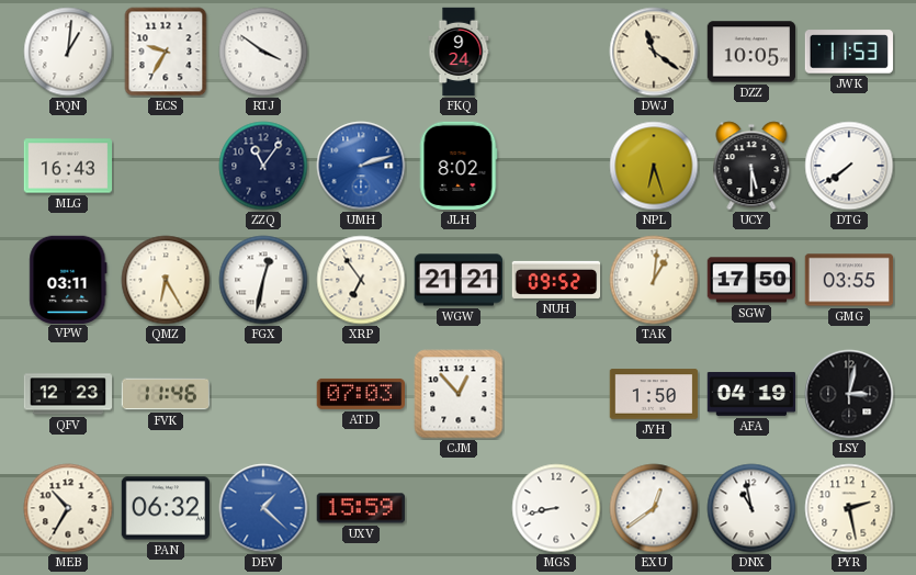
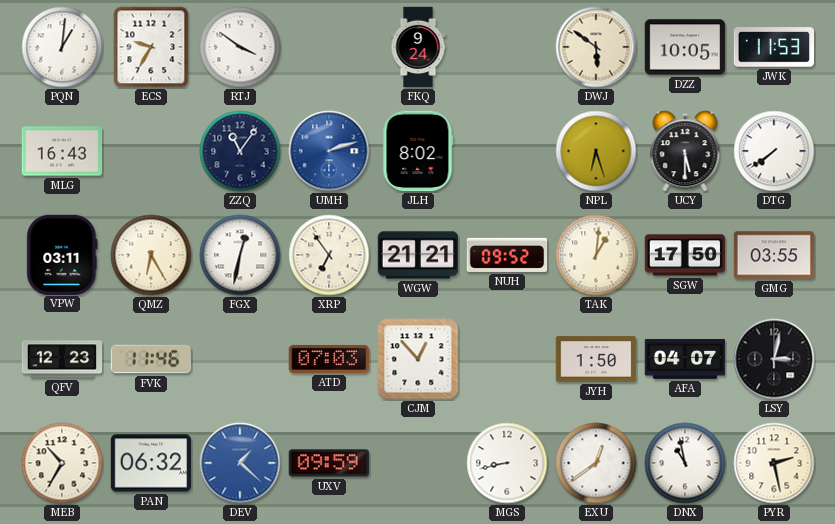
DWJ: 11:21 -> 5:51
AFA: 04:19 -> 04:07
UXV: 15:59 -> 09:59
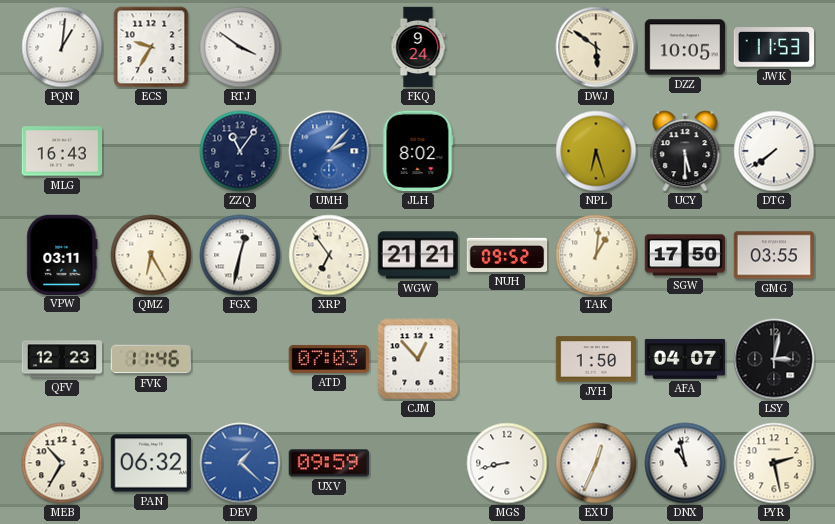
UMH: 2:12 -> 2:07
EXU: 12:39 -> 12:34
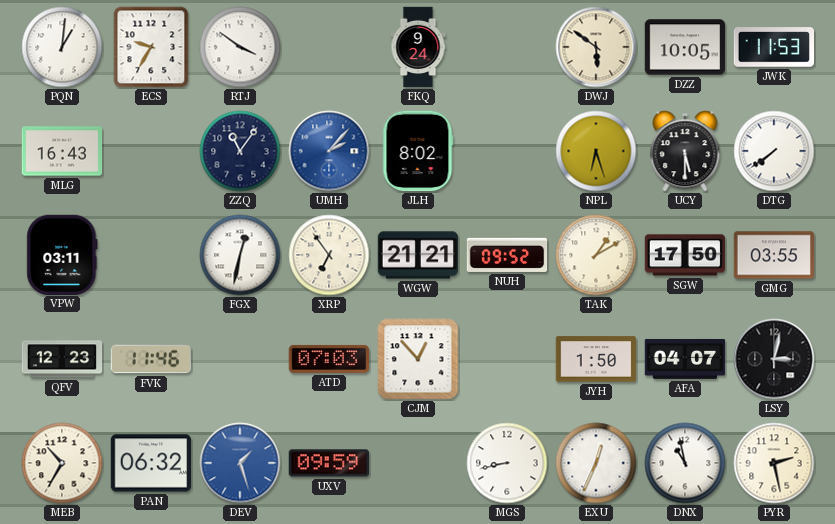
QMZ: 6:25 -> none
TAK: 1:01 -> 1:10
DEV: 1:22 -> 1:27
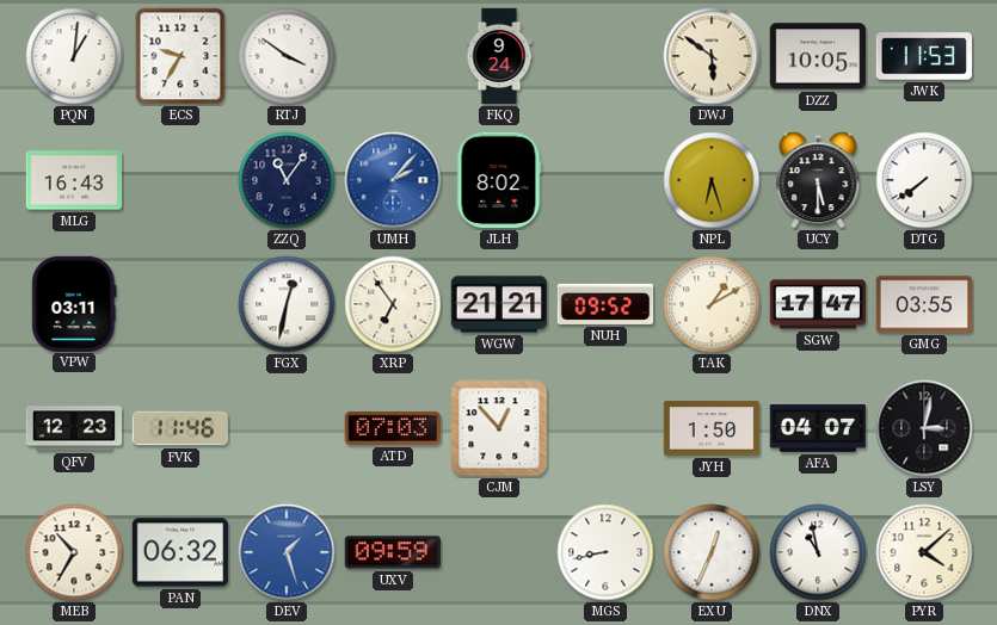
SGW: 17:50 -> 17:47
PYR: 2:28 -> 4:08
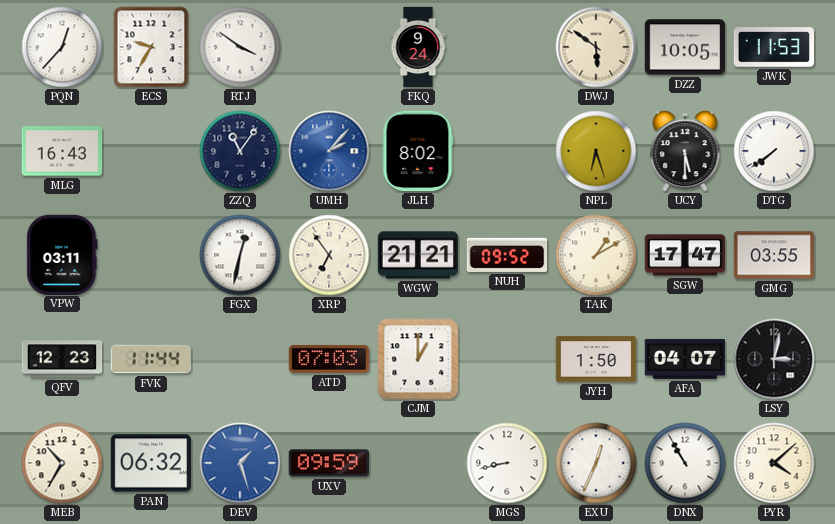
PQN: 1:01 -> 12:37
FVK: 11:46 -> 11:44
CJM: 12:53 -> 1:00
DNX: 10:58 -> 10:55
